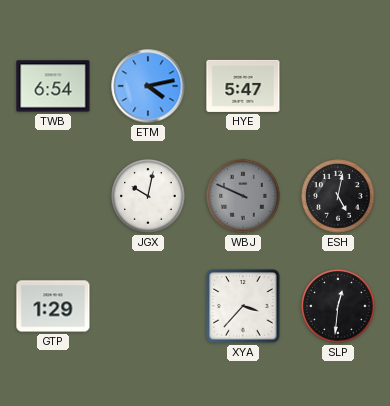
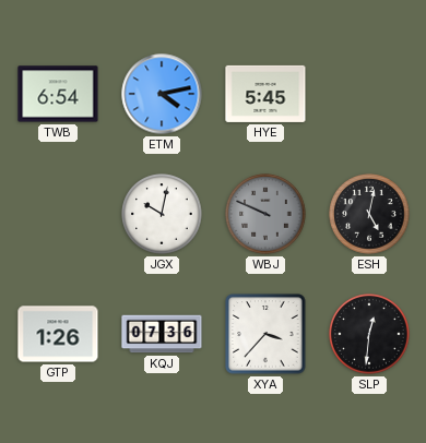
HYE: 5:47 -> 5:45
GTP: 1:29 -> 1:26
KQJ: none -> 07:36
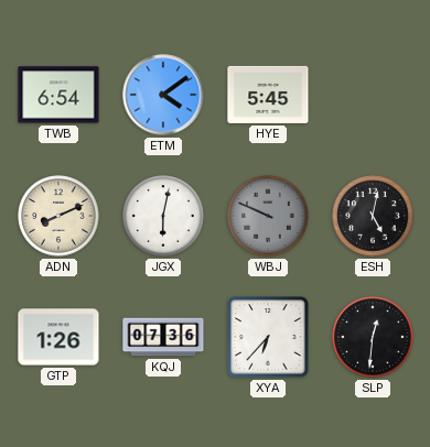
ETM: 4:13 -> 4:09
ADN: none -> 8:11
JGX: 10:02 -> 6:02
XYA: 3:37 -> 6:37
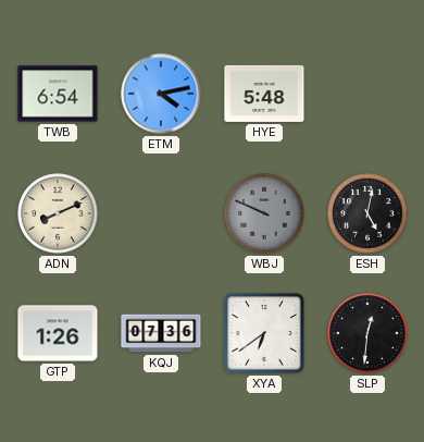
ETM: 4:09 -> 4:13
HYE: 5:45 -> 5:48
JGX: 6:02 -> none
XYA: 6:37 -> 6:39
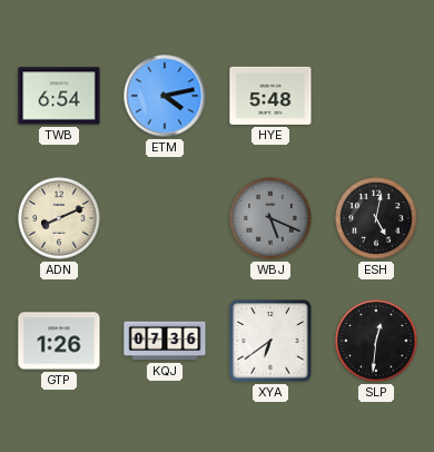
WBJ: 9:49 -> 5:19
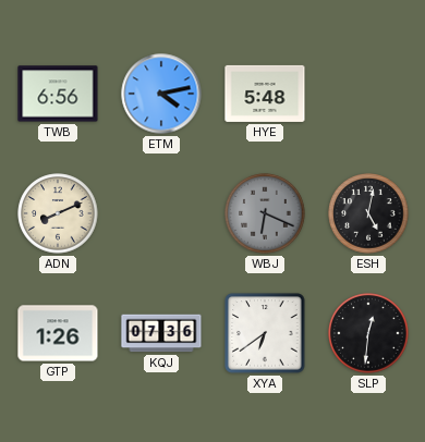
TWB: 6:54 -> 6:56
WBJ: 5:19 -> 6:19
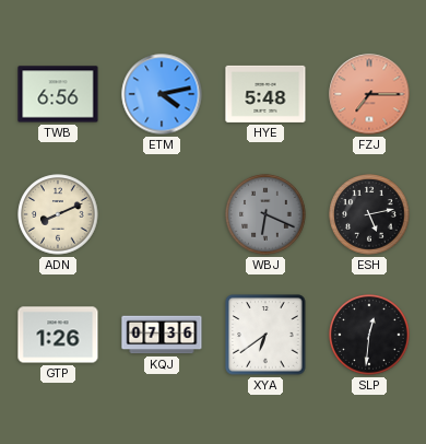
FZJ: none -> 7:15
ESH: 5:02 -> 5:13
